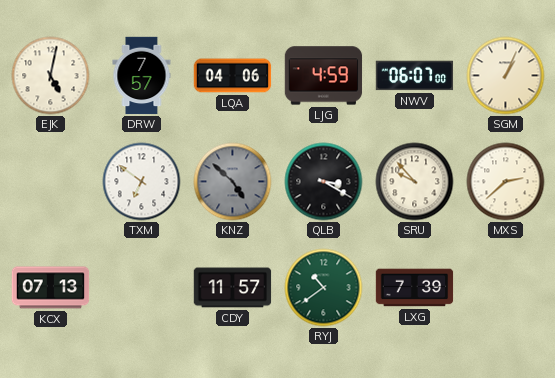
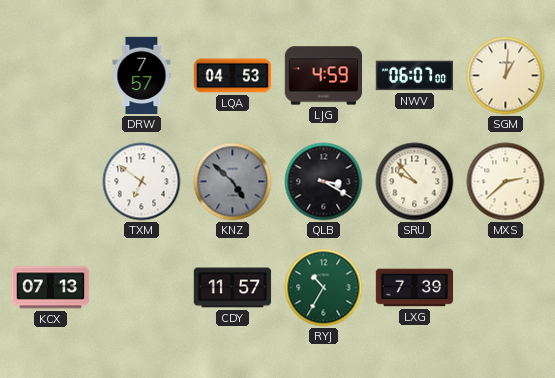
EJK: 5:02 -> none
LQA: 04:06 -> 04:53
SGM: 1:04 -> 1:01
RYJ: 10:39 -> 10:35
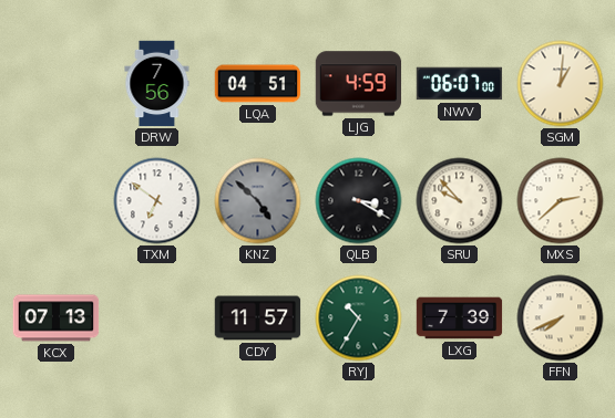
DRW: 7:57 -> 7:56
LQA: 04:53 -> 04:51
FFN: none -> 7:41
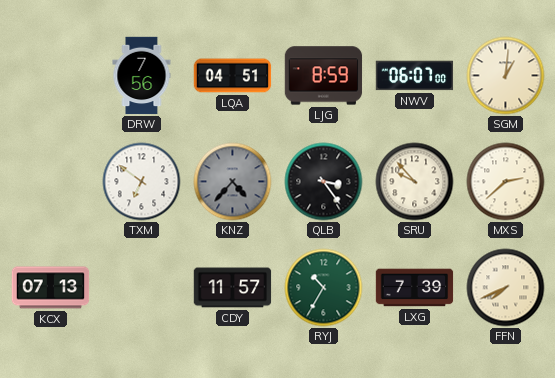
LJG: 4:59 -> 8:59
KNZ: 4:52 -> 4:37
QLB: 3:20 -> 3:24
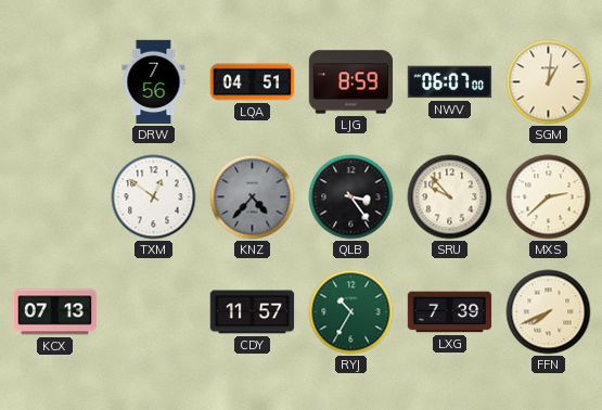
TXM: 6:51 -> 12:51
